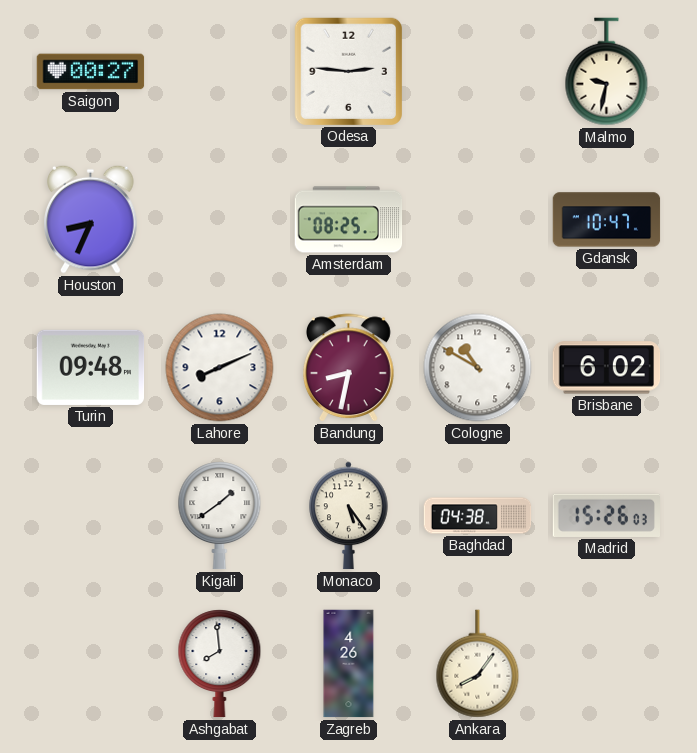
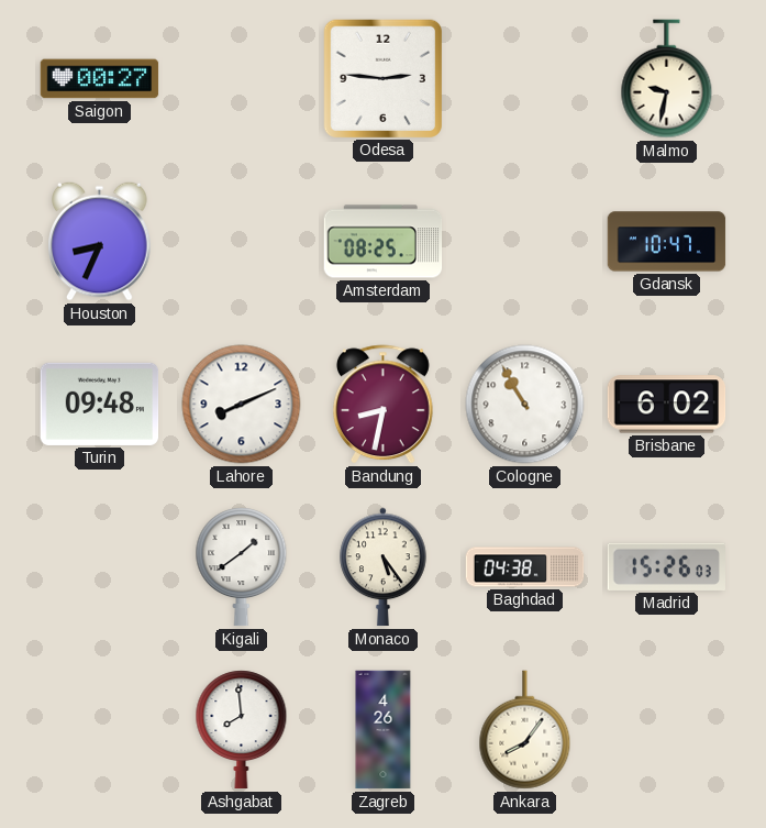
Cologne: 10:50 -> 10:55
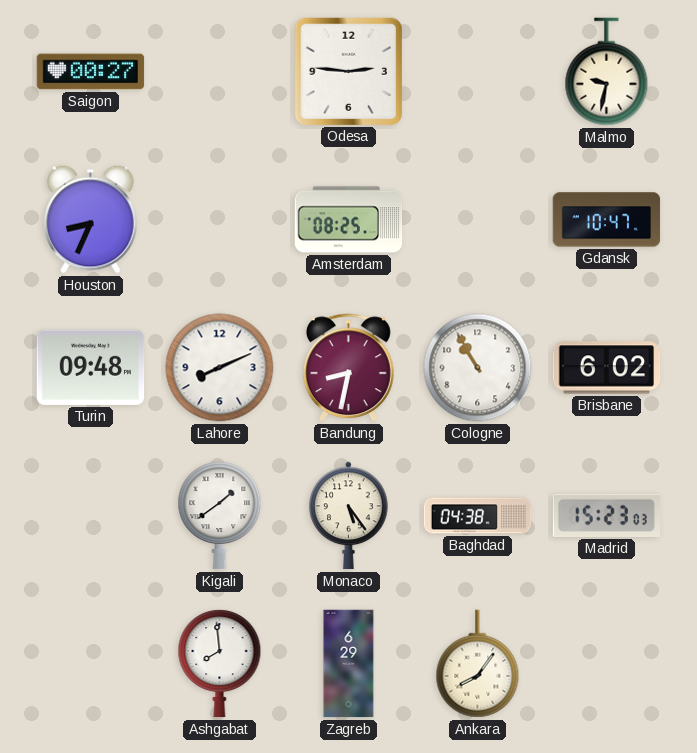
Madrid: 15:26 -> 15:23
Zagreb: 4:26 -> 6:29
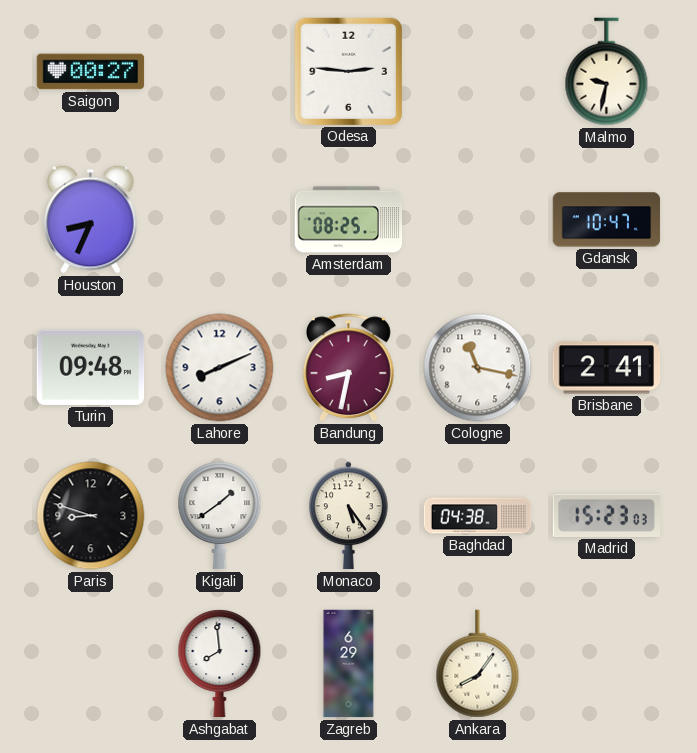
Cologne: 10:55 -> 11:17
Brisbane: 6:02 -> 2:41
Paris: none -> 8:48
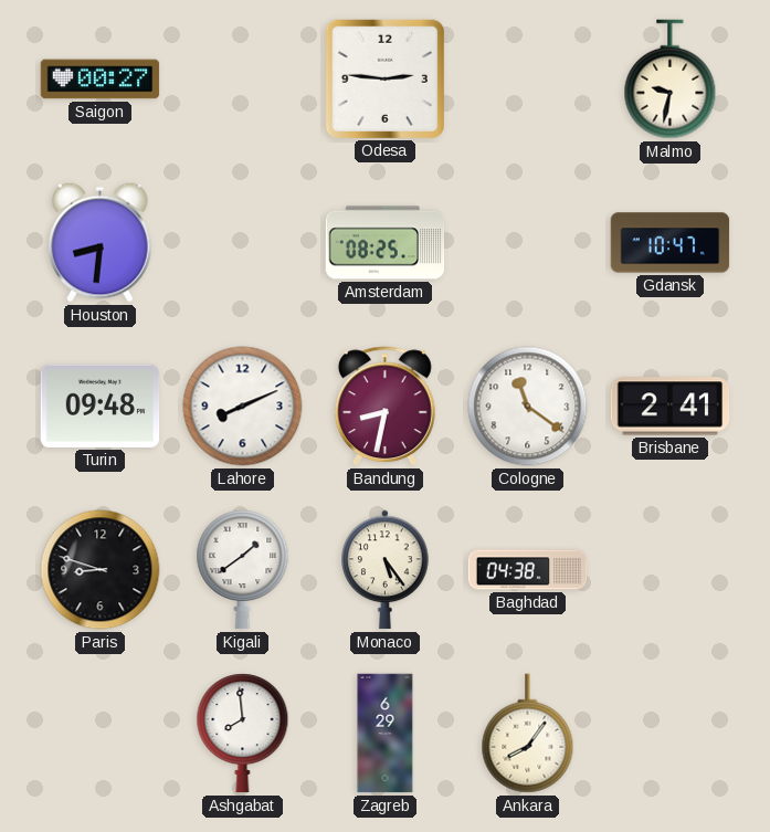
Houston: 8:34 -> 8:31
Cologne: 11:17 -> 11:21
Madrid: 15:23 -> none
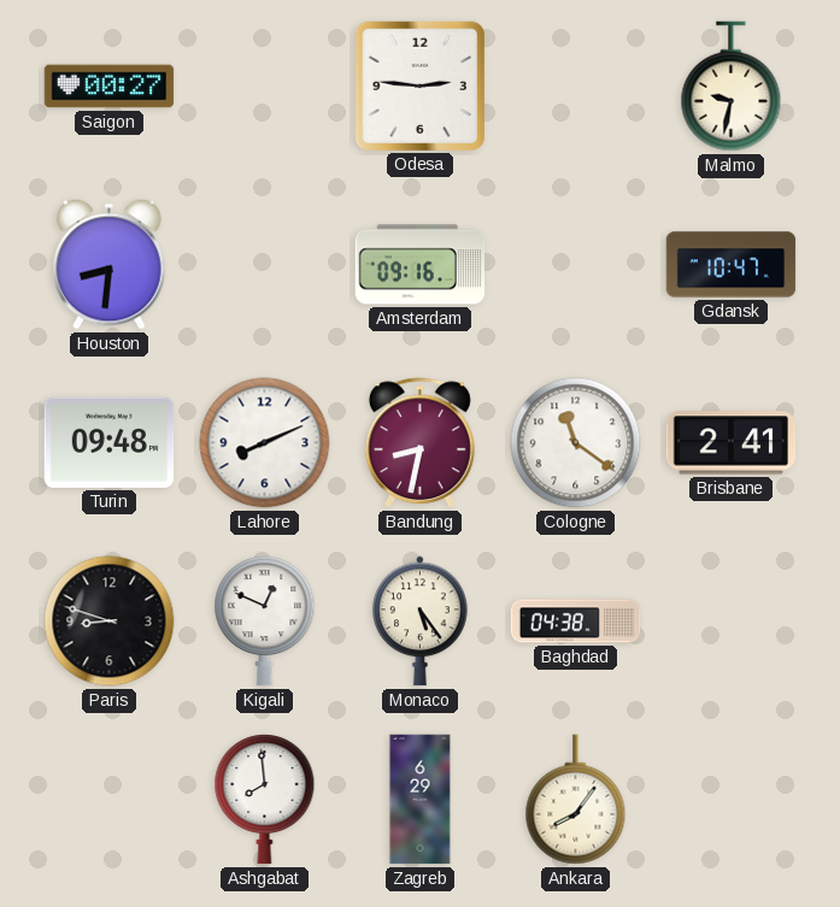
Amsterdam: 08:25 -> 09:16
Kigali: 1:39 -> 12:49
